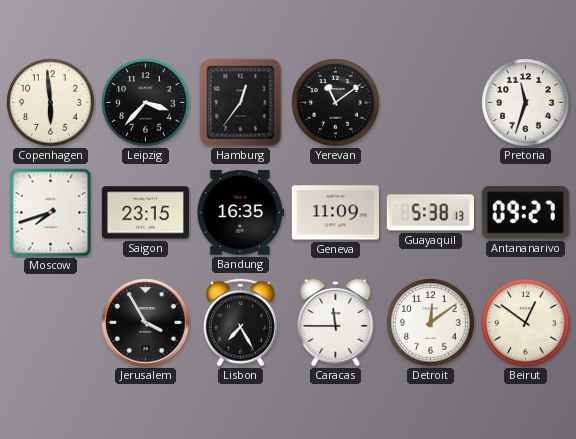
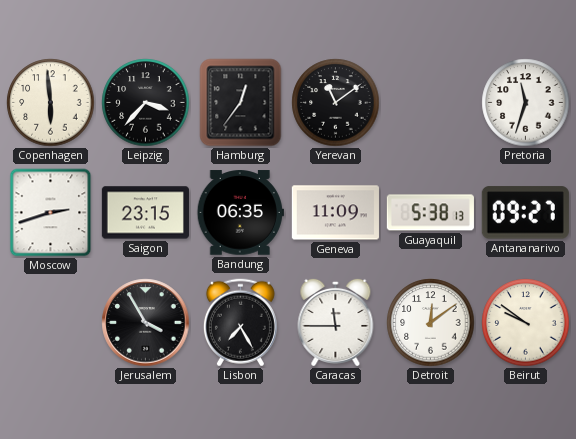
Moscow: 7:42 -> 2:42
Bandung: 16:35 -> 06:35
Beirut: 12:51 -> 9:51
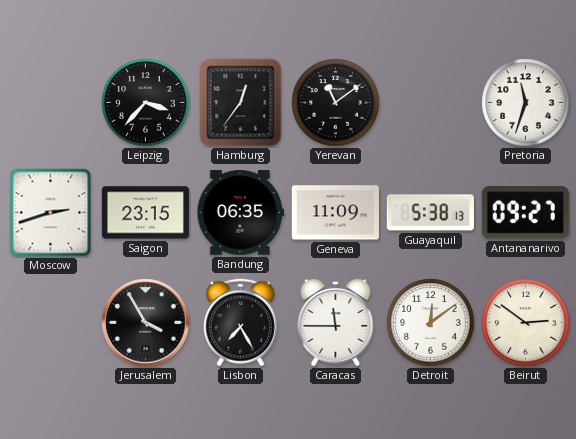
Copenhagen: 5:59 -> none
Beirut: 9:51 -> 2:51
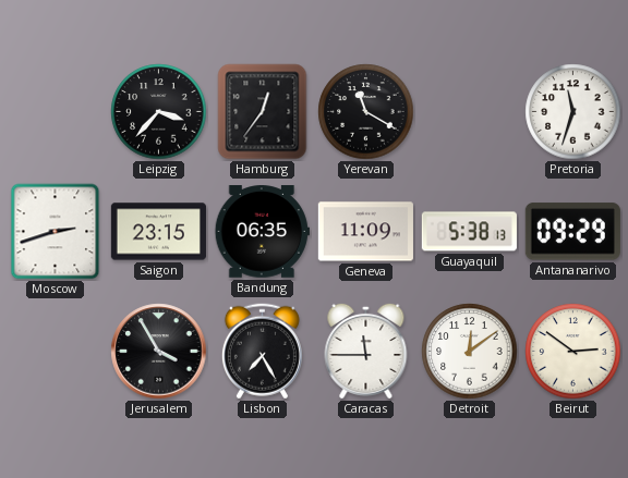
Yerevan: 11:09 -> 11:20
Antananarivo: 09:27 -> 09:29
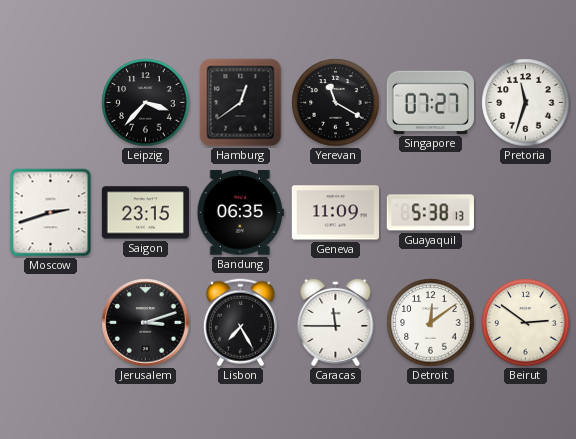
Hamburg: 12:36 -> 12:39
Singapore: none -> 07:27
Antananarivo: 09:29 -> none
Jerusalem: 3:55 -> 3:12
